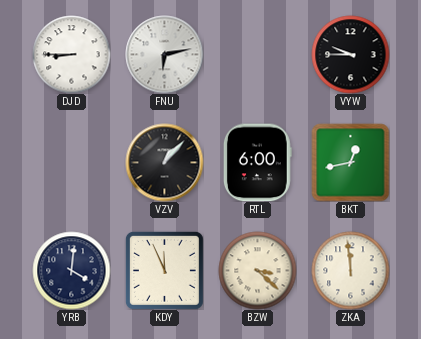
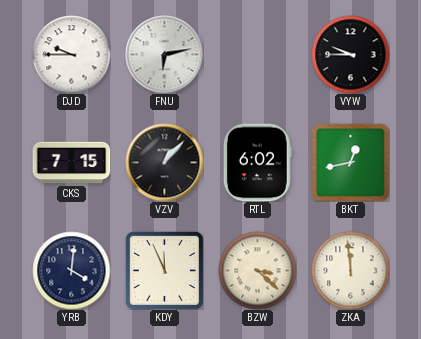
DJD: 8:45 -> 9:45
CKS: none -> 7:15
RTL: 6:00 -> 6:02
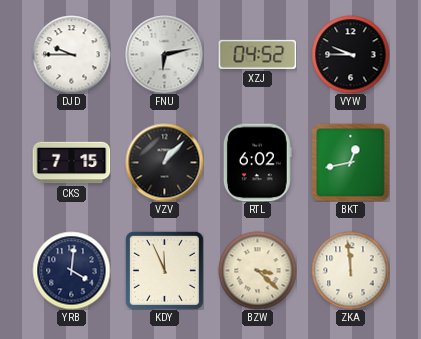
XZJ: none -> 04:52
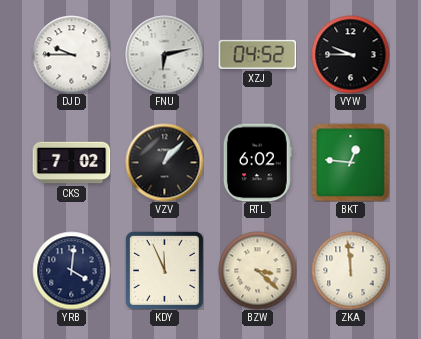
CKS: 7:15 -> 7:02
BKT: 12:43 -> 12:46
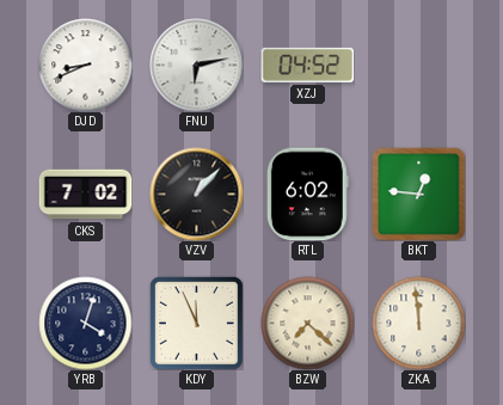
DJD: 9:45 -> 8:41
VYW: 9:45 -> none
YRB: 4:01 -> 4:03
BZW: 3:22 -> 7:22
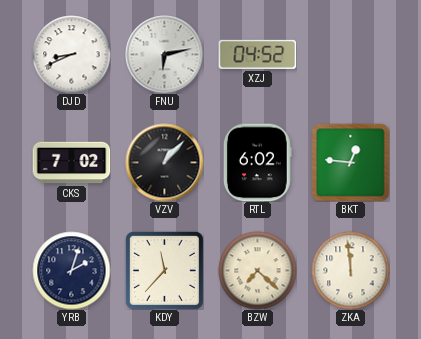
YRB: 4:03 -> 2:03
KDY: 11:56 -> 11:37
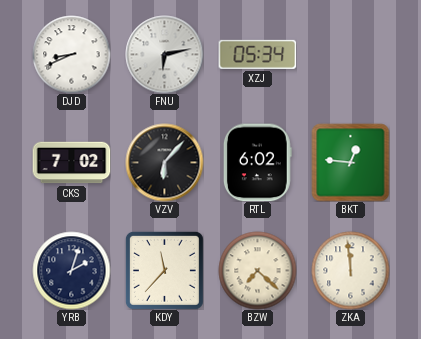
XZJ: 04:52 -> 05:34
VZV: 1:07 -> 6:07
